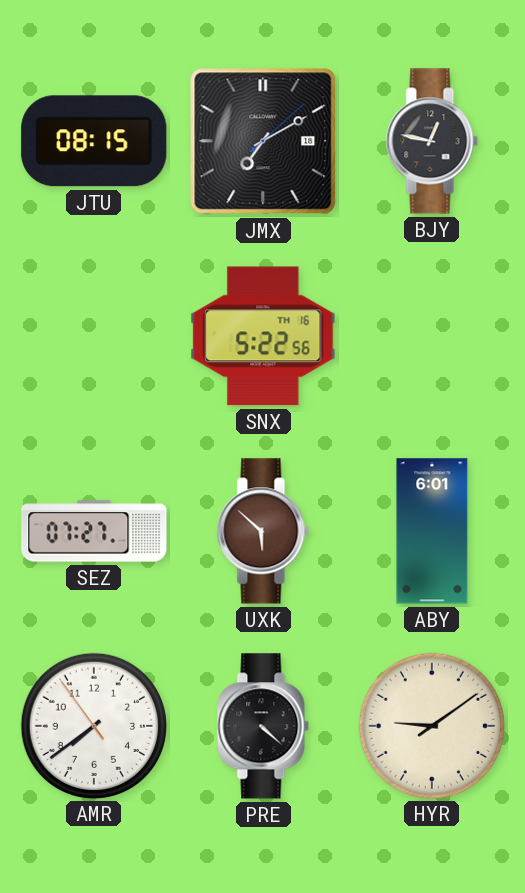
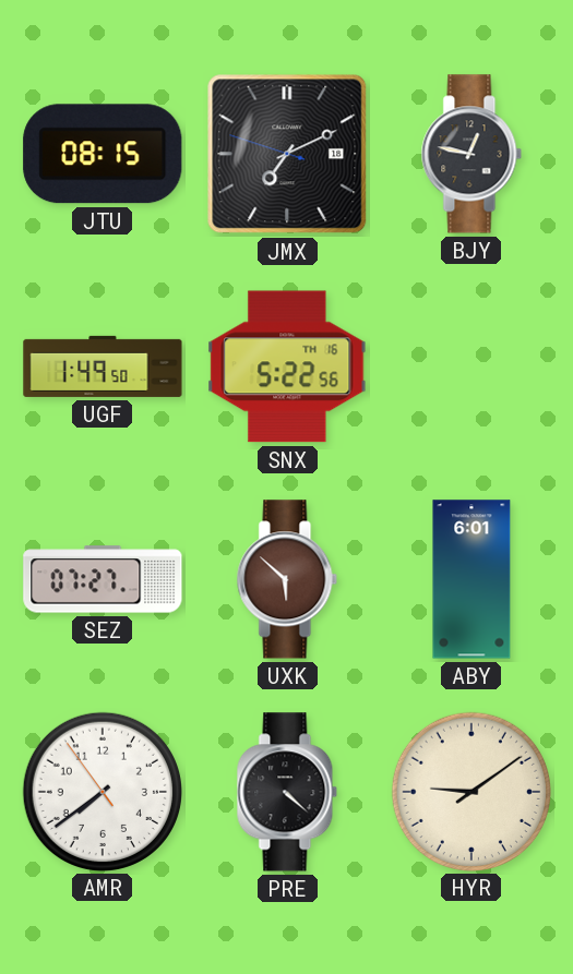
JMX: 7:10:08 -> 7:10:48
UGF: none -> 1:49
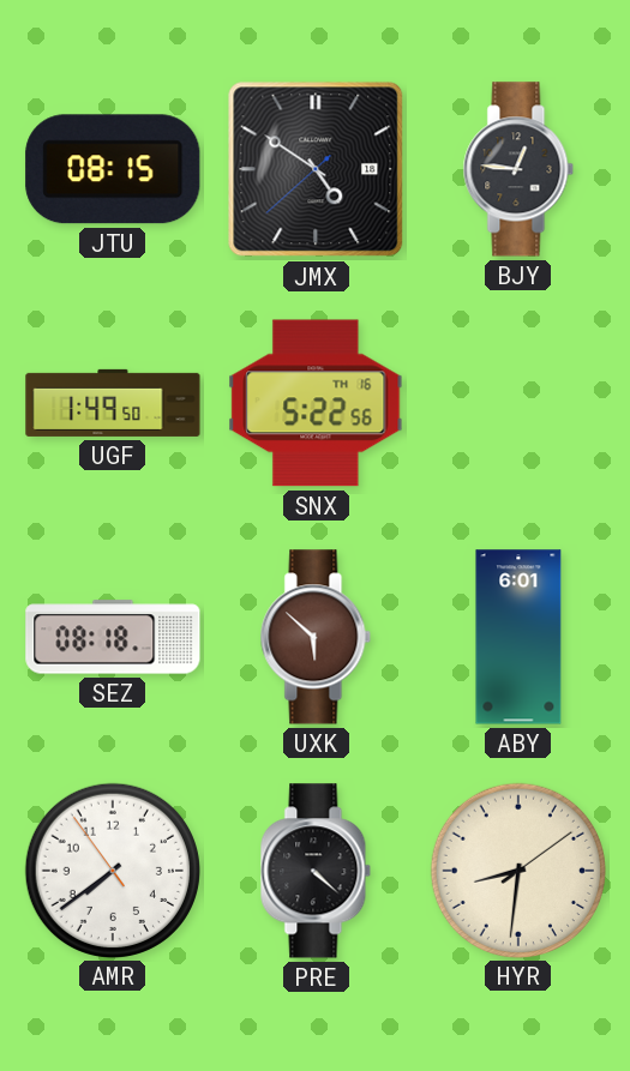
JMX: 7:10 -> 4:50
BJY: 12:47 -> 12:46
SEZ: 07:27 -> 08:18
HYR: 9:09 -> 8:31
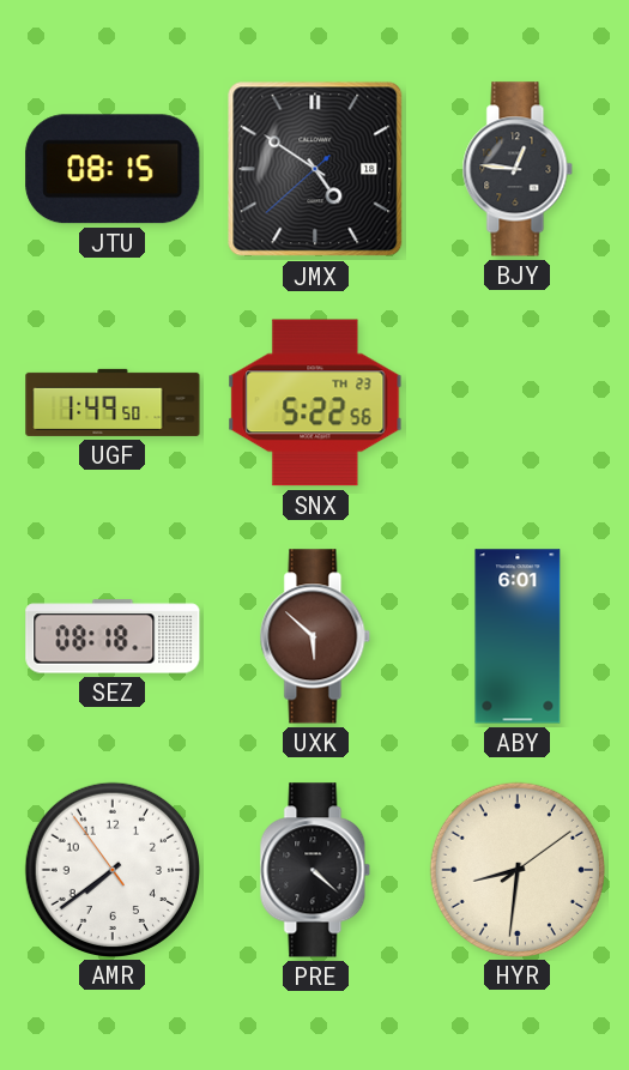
SNX date: TH 16 -> TH 23
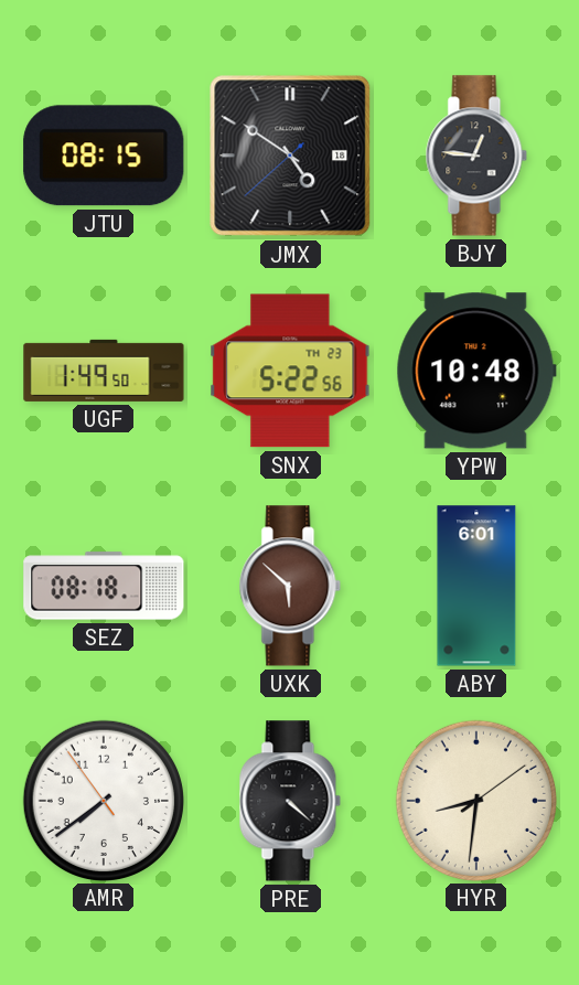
YPW: none -> 10:48
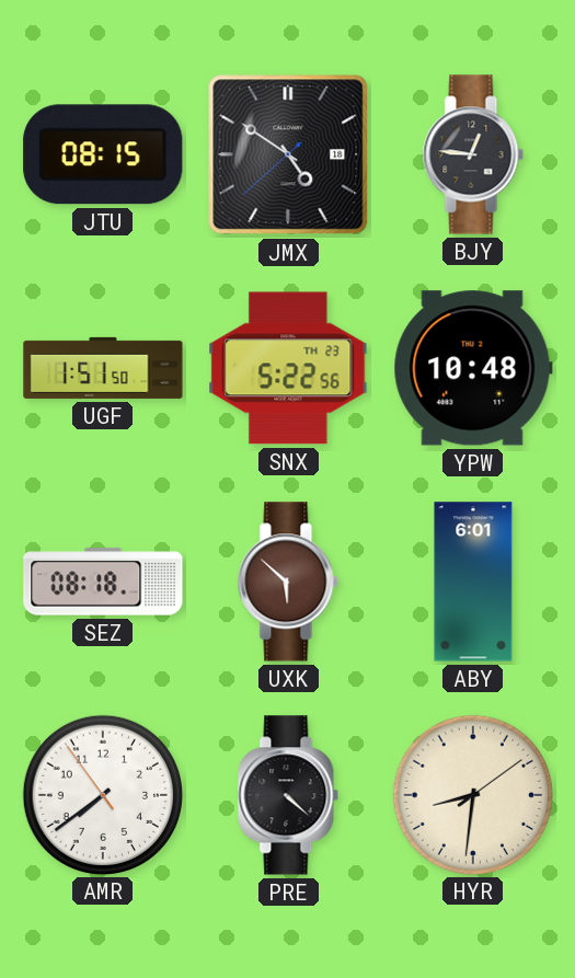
UGF: 1:49 -> 1:51
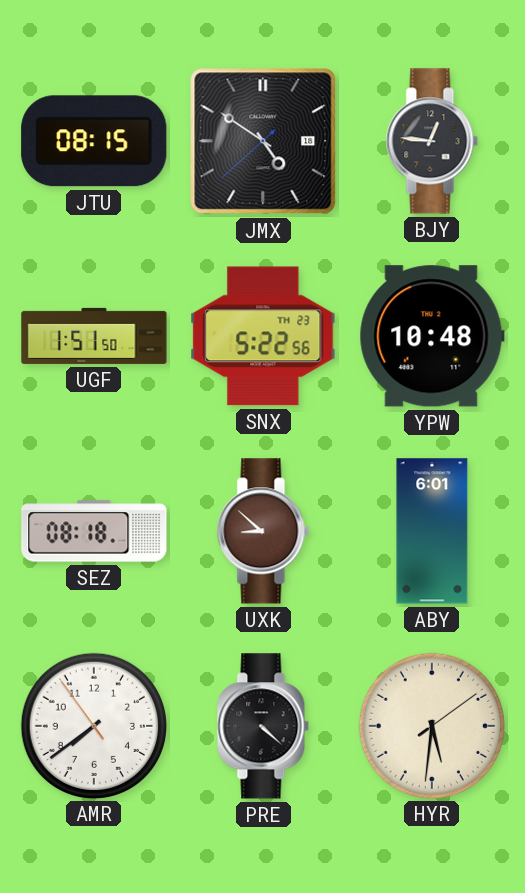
UXK: 5:52 -> 8:52
HYR: 8:31 -> 5:31
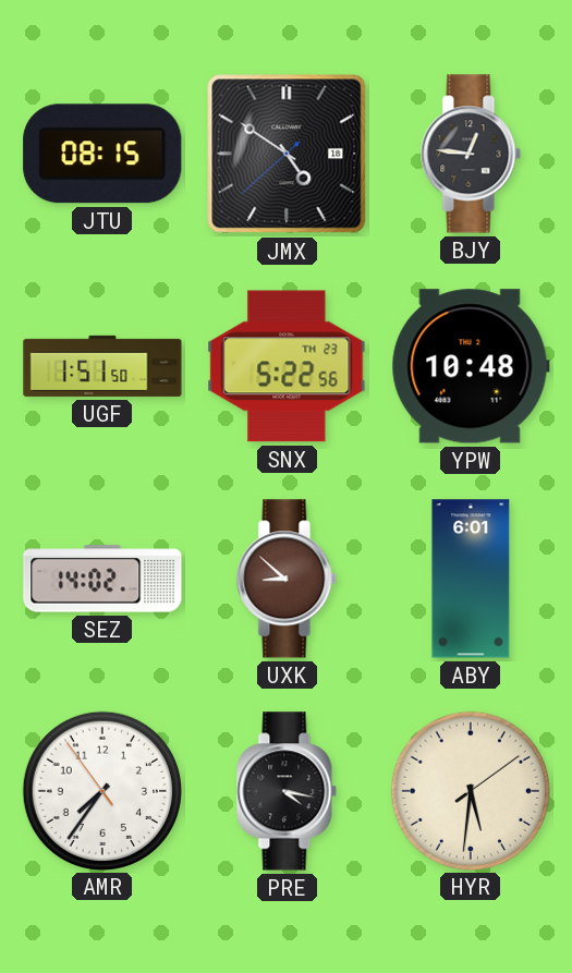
SEZ: 08:18 -> 14:02
AMR: 7:38 -> 7:35
PRE: 4:22 -> 4:17
